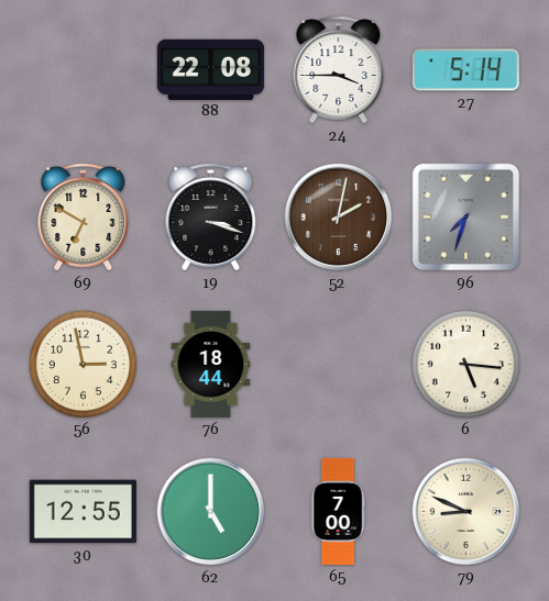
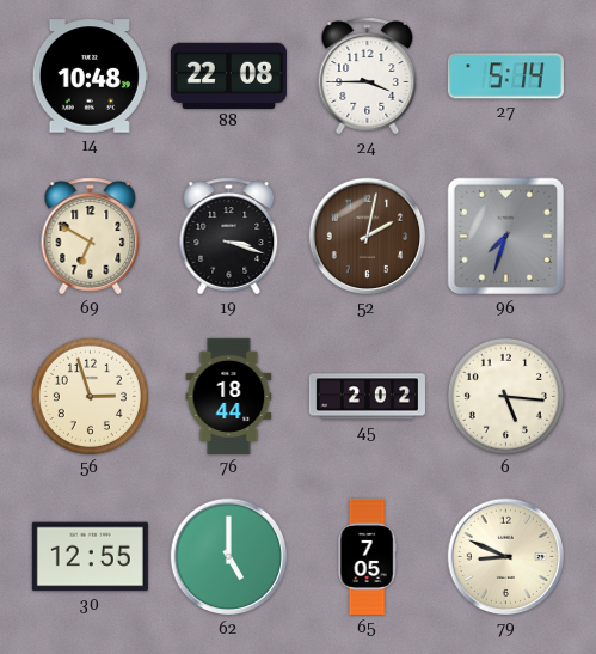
14: none -> 10:48
56: 2:58 -> 2:57
45: none -> 2:02
65: 7:00 -> 7:05
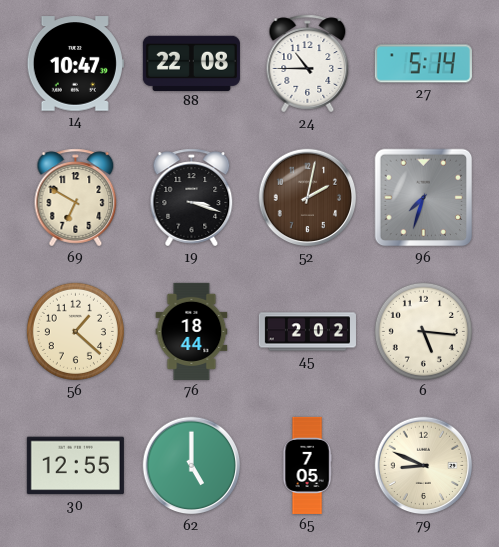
14: 10:48 -> 10:47
24: 3:45 -> 10:45
56: 2:57 -> 1:22
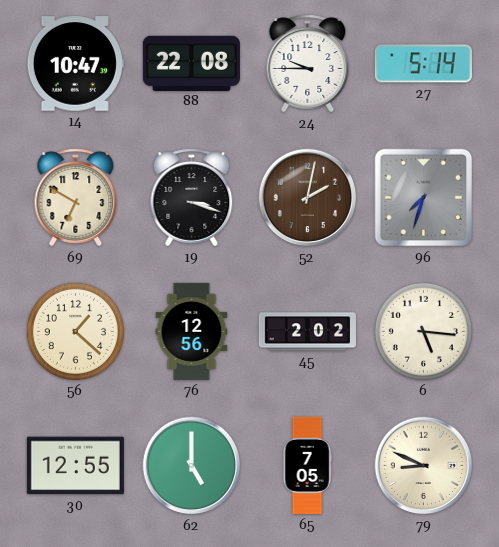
24: 10:45 -> 9:45
76: 18:44 -> 12:56
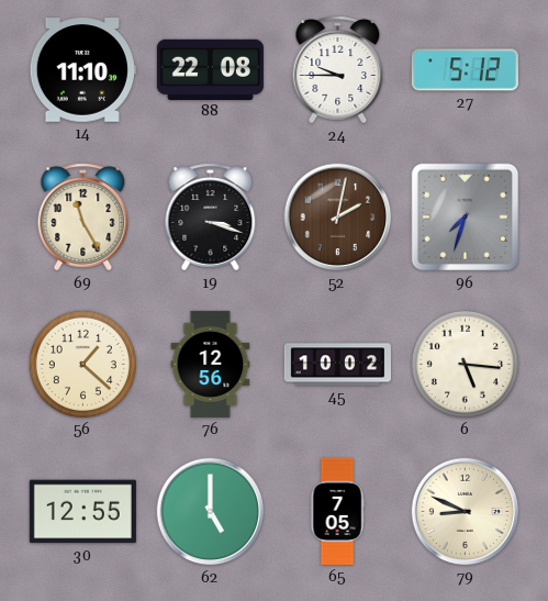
14: 10:47 -> 11:10
27: 5:14 -> 5:12
69: 6:50 -> 11:25
45: 2:02 -> 10:02
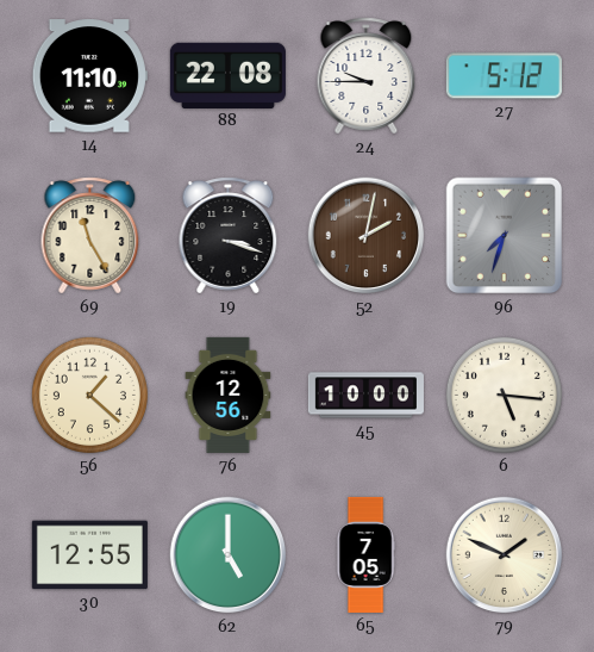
45: 10:02 -> 10:00
79: 8:49 -> 1:49
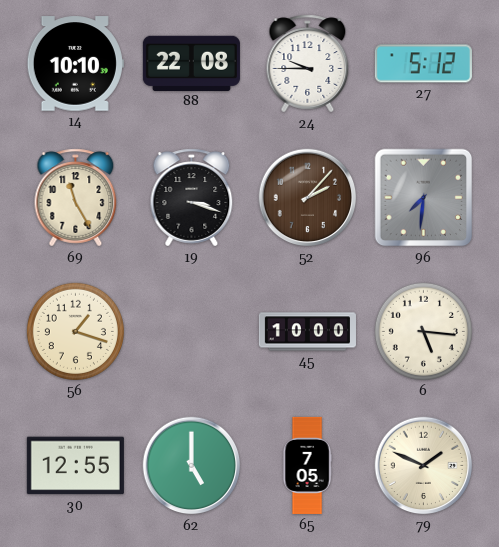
14: 11:10 -> 10:10
52: 2:02 -> 2:07
96: 7:33 -> 7:31
56: 1:22 -> 1:18
76: 12:56 -> none
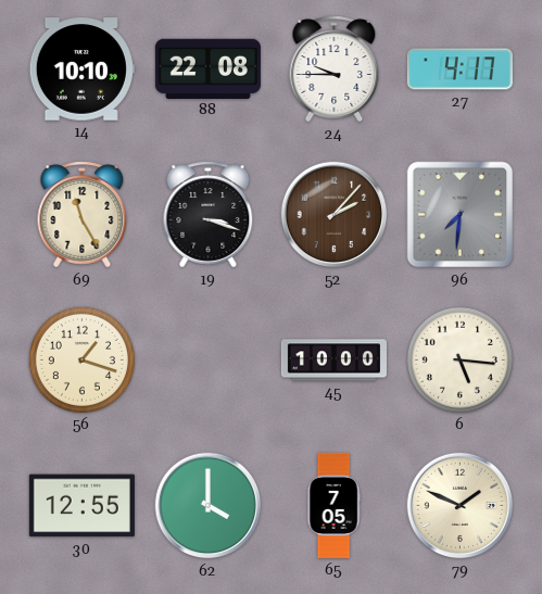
27: 5:12 -> 4:17
62: 5:00 -> 4:00
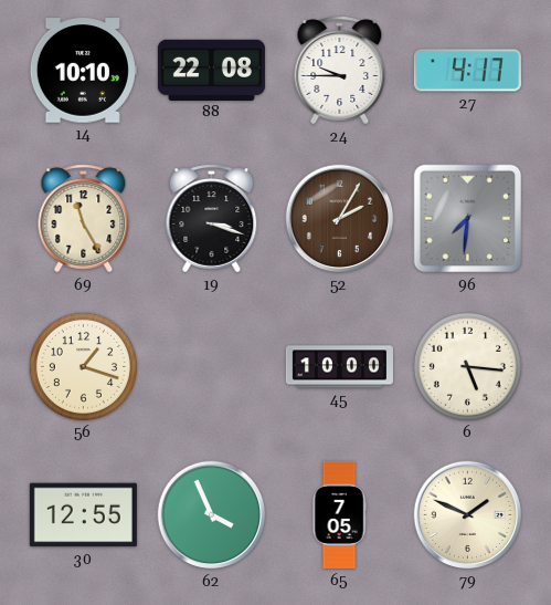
52: 2:07 -> 2:05
62: 4:00 -> 3:56
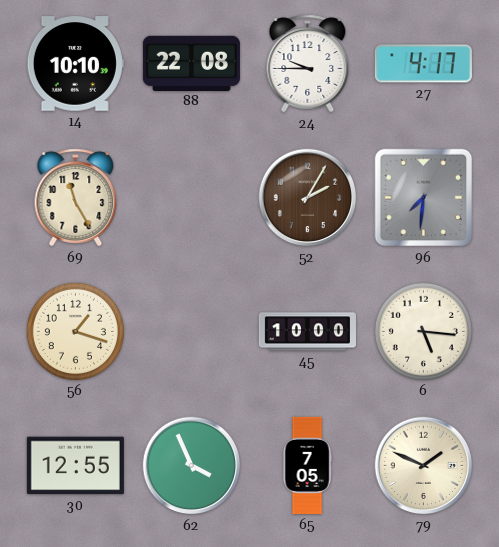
19: 3:18 -> none
